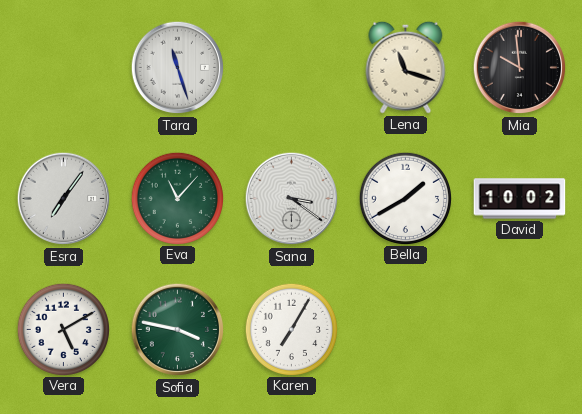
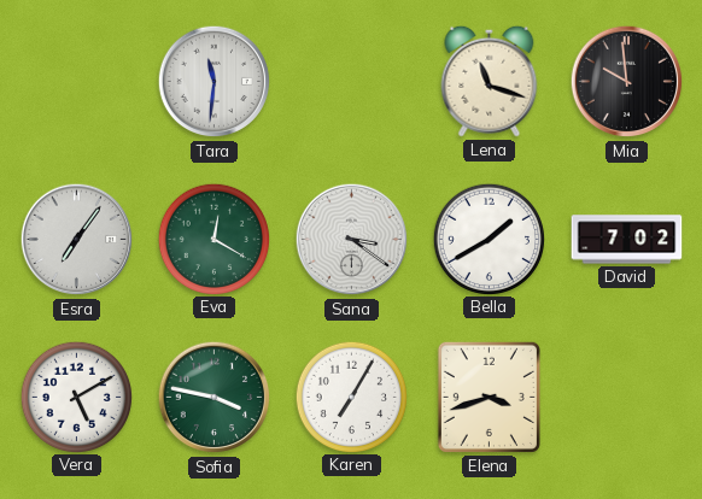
Tara: 11:27 -> 11:31
Eva: 11:07 -> 12:20
David: 10:02 -> 7:02
Elena: none -> 3:42
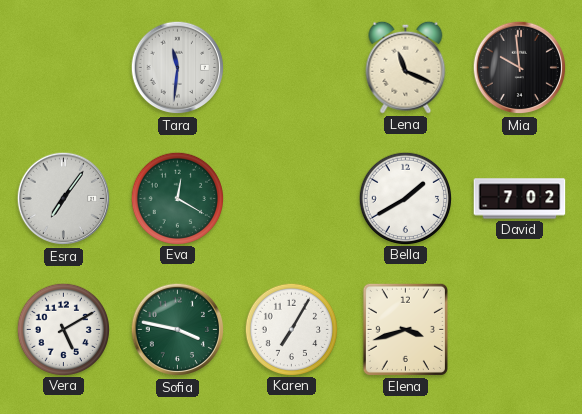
Lena: 11:18 -> 11:19
Sana: 3:21 -> none
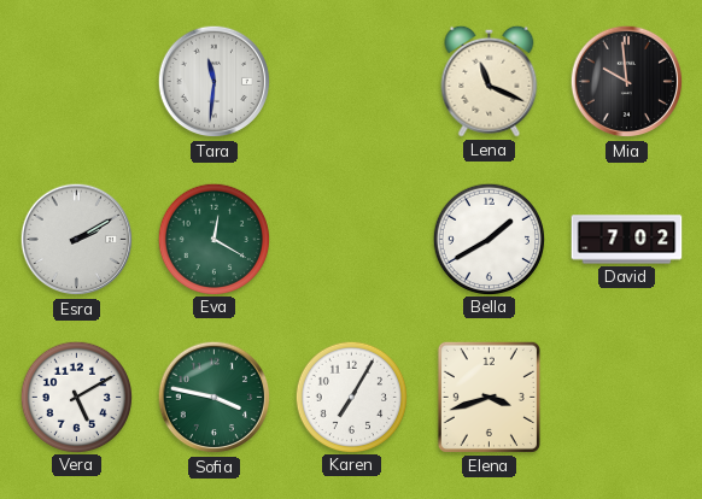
Esra: 7:06 -> 2:10
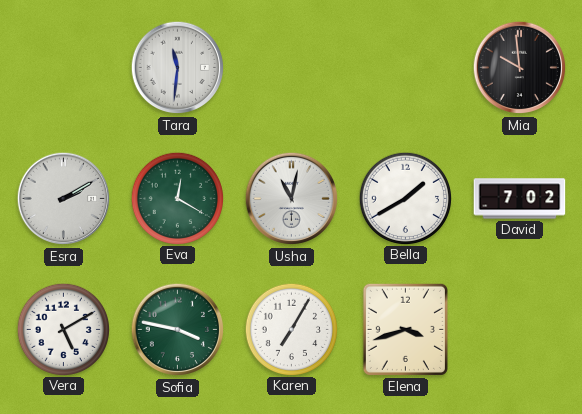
Lena: 11:19 -> none
Usha: none -> 11:02
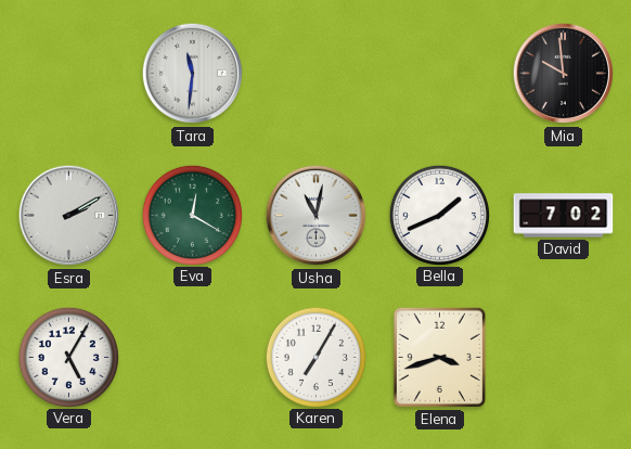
Bella: 1:40 -> 1:41
Vera: 5:10 -> 5:05
Sofia: 3:47 -> none
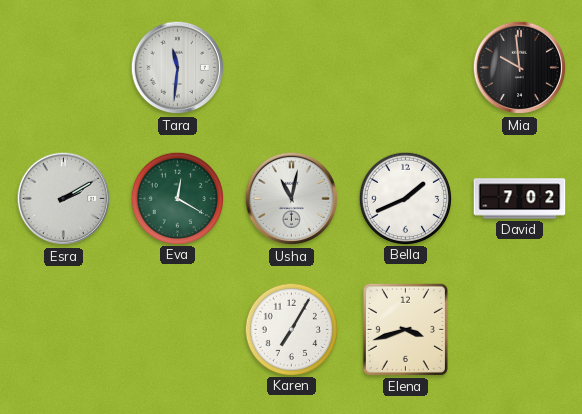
Vera: 5:05 -> none
